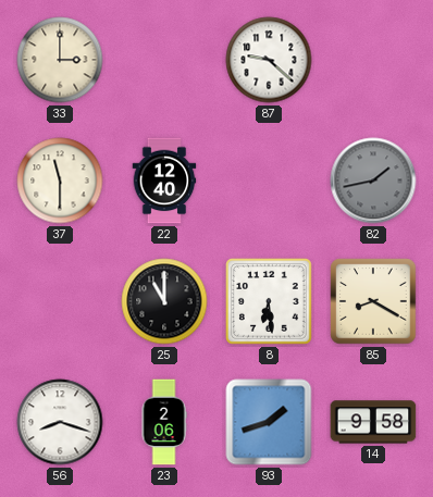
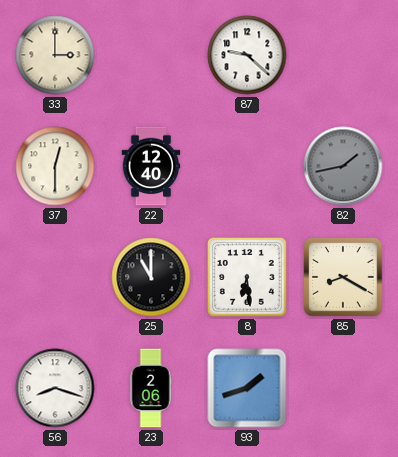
37: 11:30 -> 12:30
14: 9:58 -> none
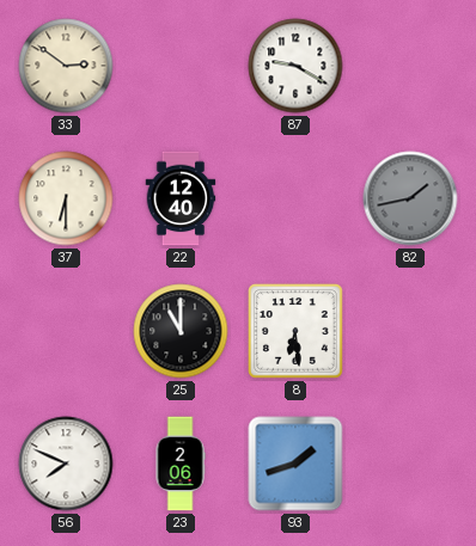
33: 3:00 -> 2:51
87: 9:22 -> 9:20
37: 12:30 -> 6:30
85: 8:20 -> none
56: 8:18 -> 7:49
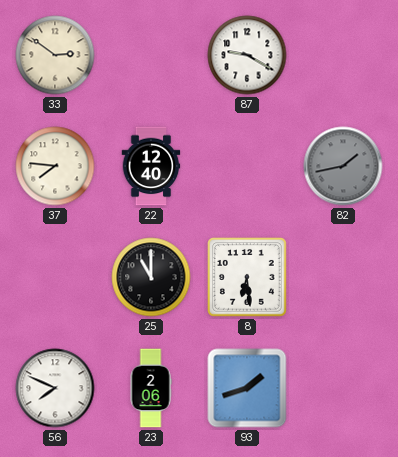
37: 6:30 -> 7:46
